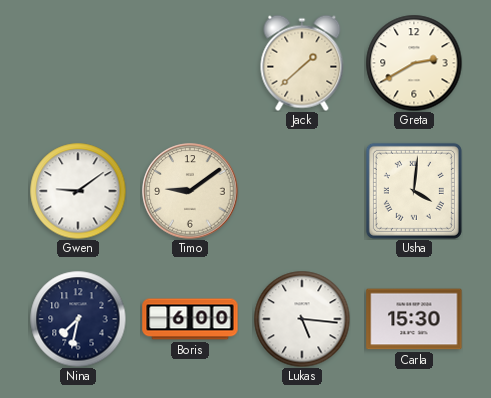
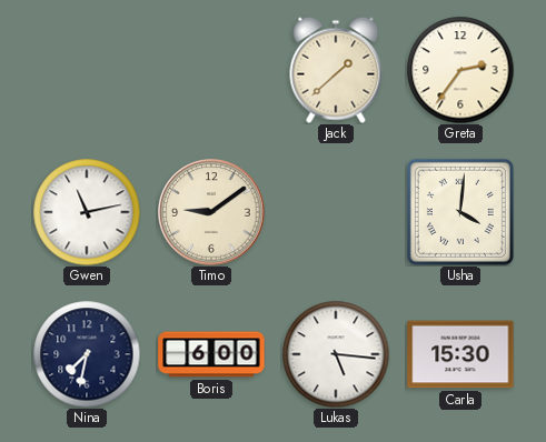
Greta: 2:40 -> 2:36
Gwen: 9:09 -> 11:13
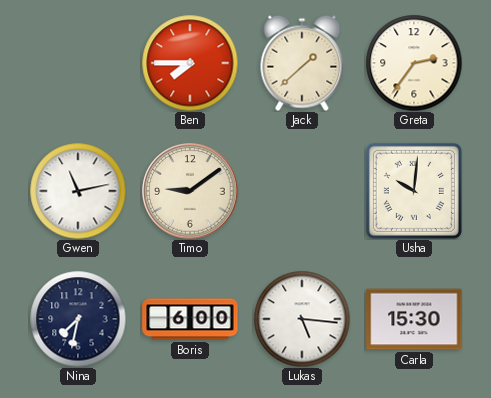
Ben: none -> 7:45
Usha: 4:01 -> 10:01
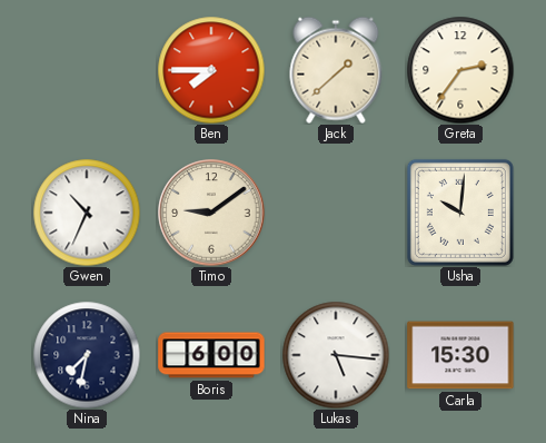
Gwen: 11:13 -> 10:34
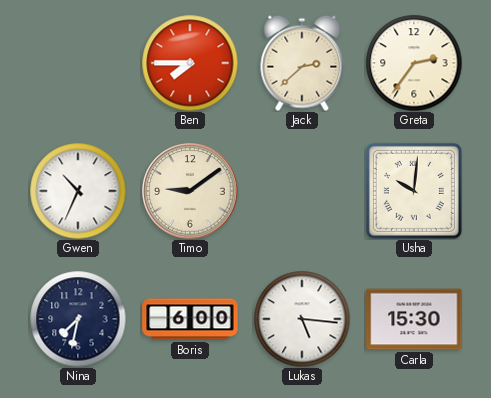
Jack: 1:38 -> 2:38
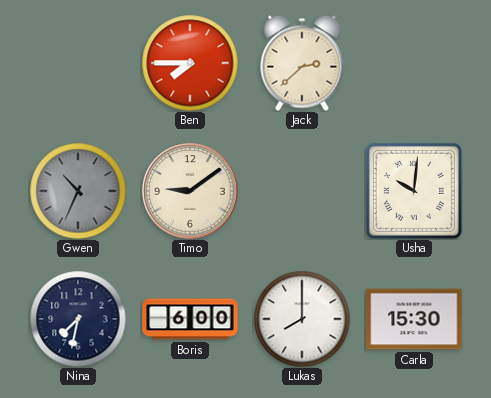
Greta: 2:36 -> none
Gwen dial: white -> grey
Lukas: 5:16 -> 8:00
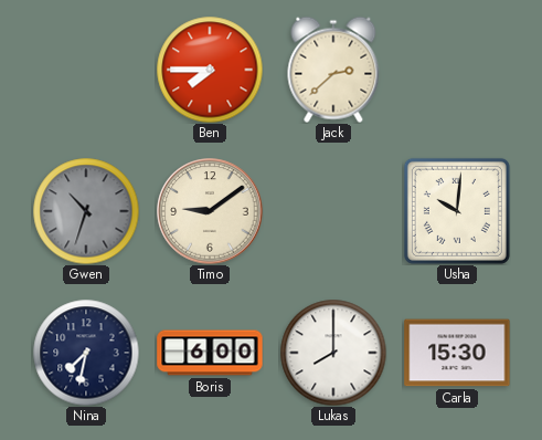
Gwen: 10:34 -> 10:33
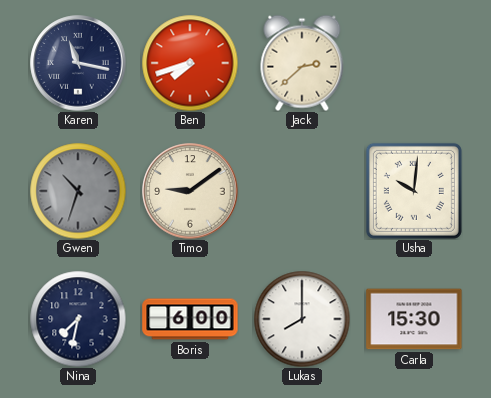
Karen: none -> 11:17
Ben: 7:45 -> 7:42
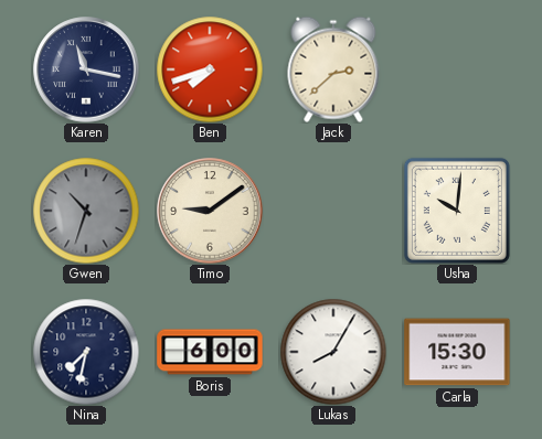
Lukas: 8:00 -> 8:05
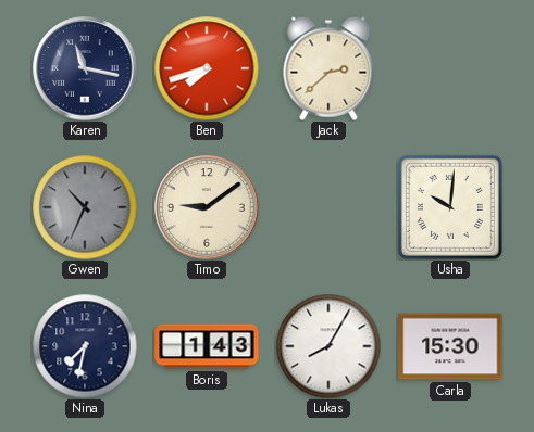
Gwen: 10:33 -> 10:34
Boris: 6:00 -> 1:43
